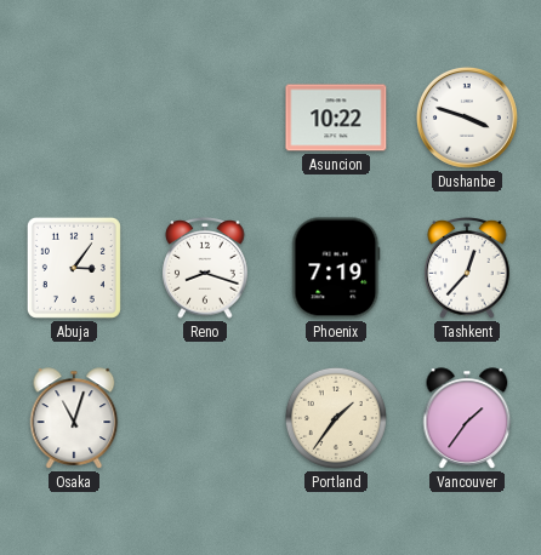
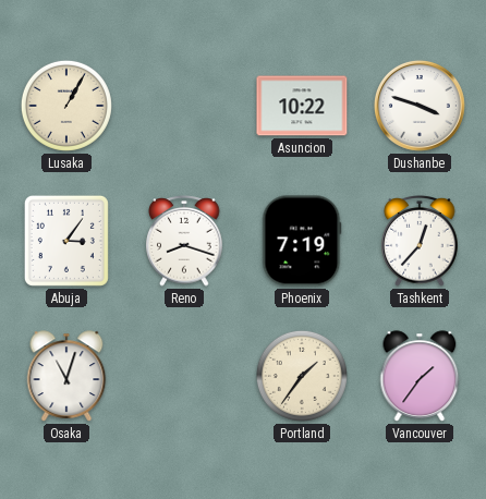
Lusaka: none -> 1:05
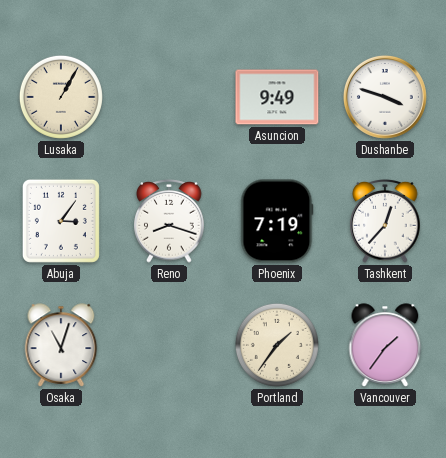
Asuncion: 10:22 -> 9:49
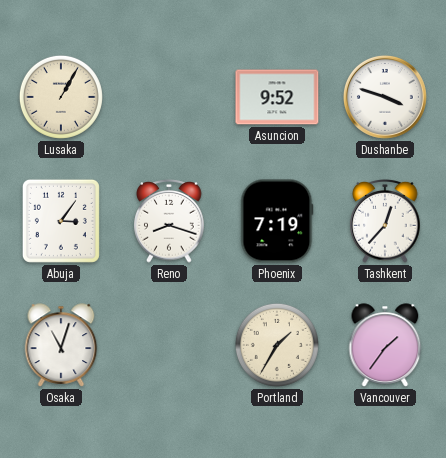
Asuncion: 9:49 -> 9:52
Portland: 1:36 -> 1:35
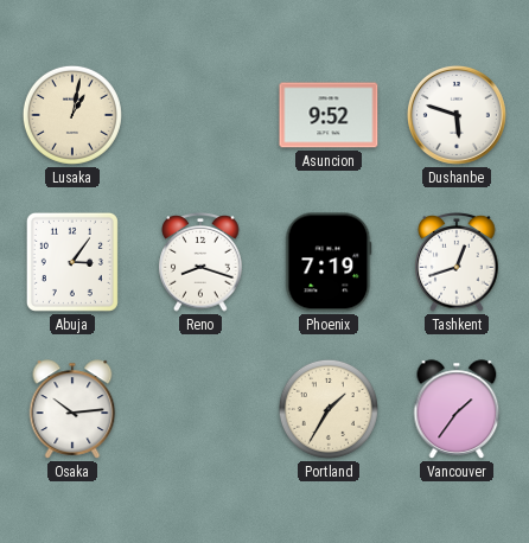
Lusaka: 1:05 -> 1:02
Dushanbe: 3:48 -> 5:48
Tashkent: 12:37 -> 12:42
Osaka: 11:03 -> 10:14
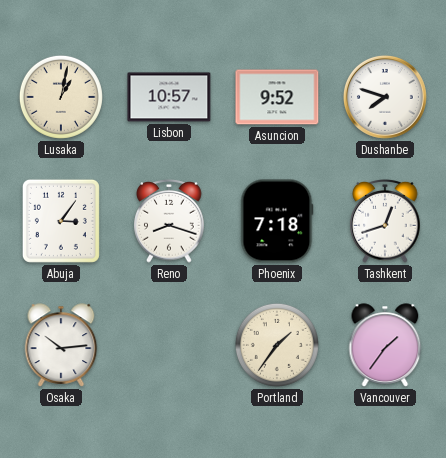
Lisbon: none -> 10:57
Dushanbe: 5:48 -> 7:48
Phoenix: 7:19 -> 7:18
Portland: 1:35 -> 1:36
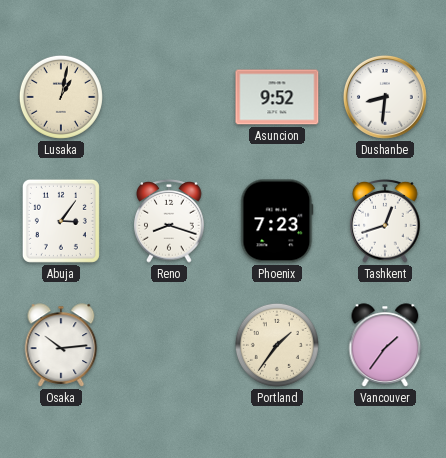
Lisbon: 10:57 -> none
Dushanbe: 7:48 -> 8:31
Phoenix: 7:18 -> 7:23
